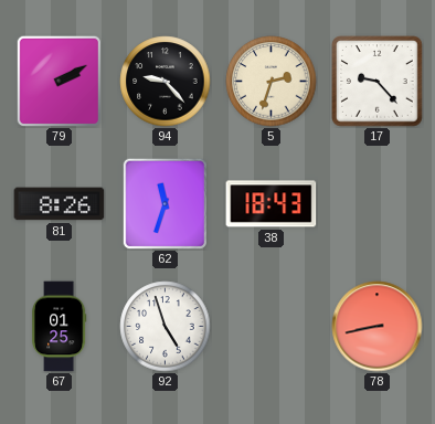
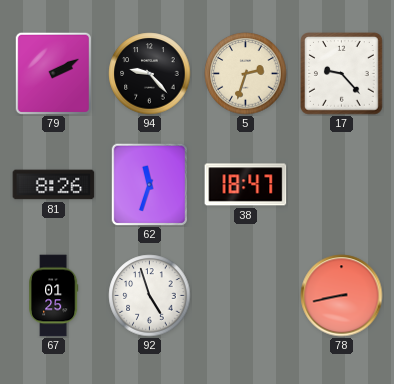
38: 18:43 -> 18:47
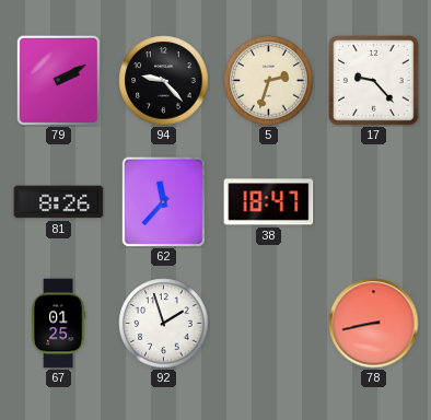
62: 11:33 -> 11:37
92: 4:57 -> 1:57
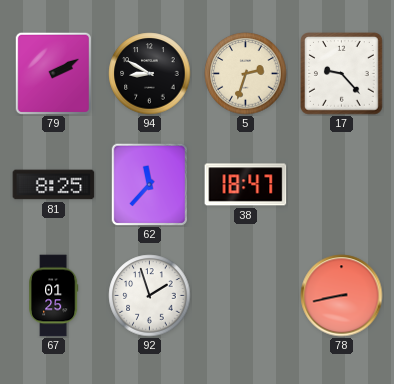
94: 9:23 -> 8:50
81: 8:26 -> 8:25
